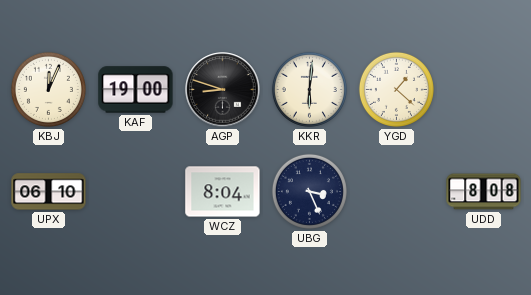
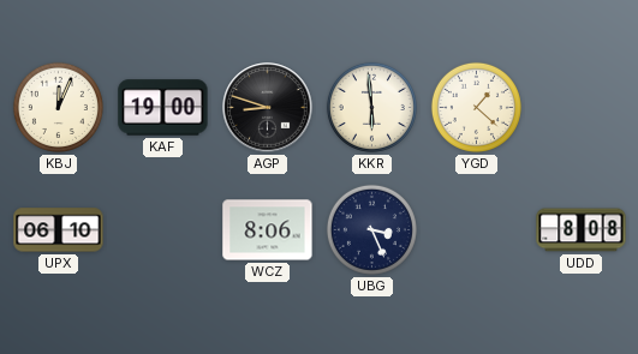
KKR: 6:01 -> 5:59
WCZ: 8:04 -> 8:06
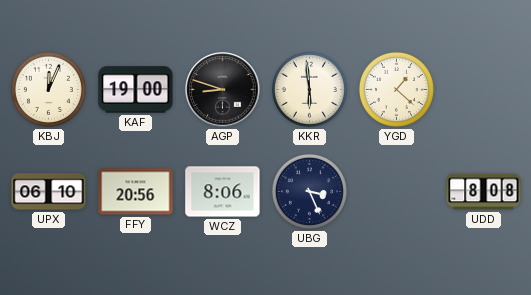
FFY: none -> 20:56
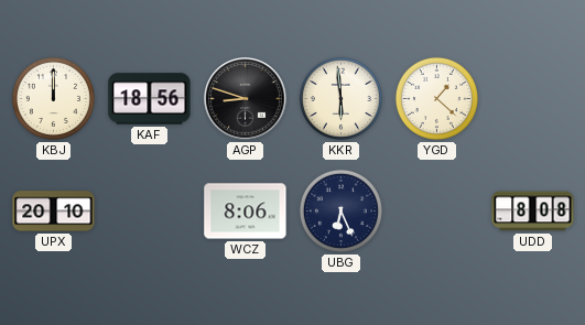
KBJ: 12:04 -> 12:00
KAF: 19:00 -> 18:56
UPX: 06:10 -> 20:10
FFY: 20:56 -> none
UBG: 3:26 -> 6:26
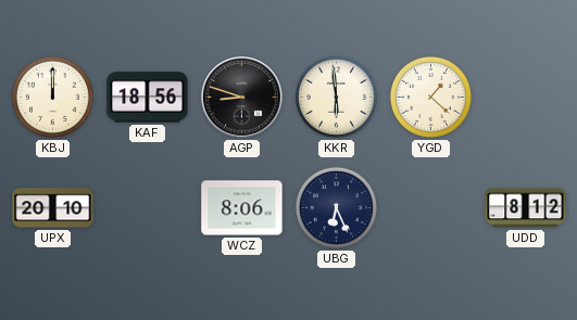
UDD: 8:08 -> 8:12
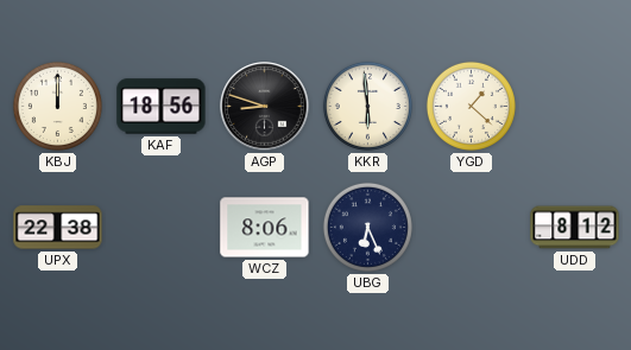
UPX: 20:10 -> 22:38
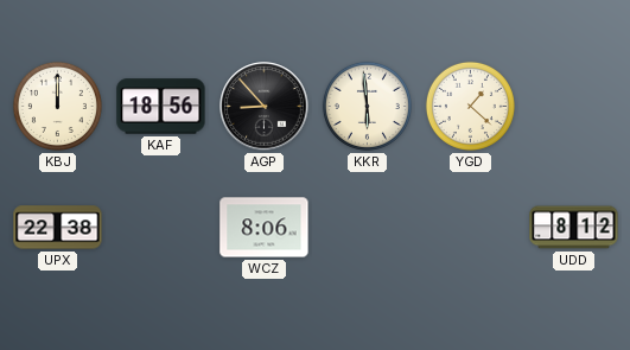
AGP: 8:48 -> 8:53
UBG: 6:26 -> none
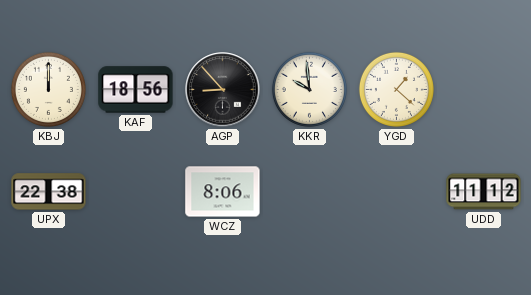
KKR: 5:59 -> 9:59
UDD: 8:12 -> 11:12
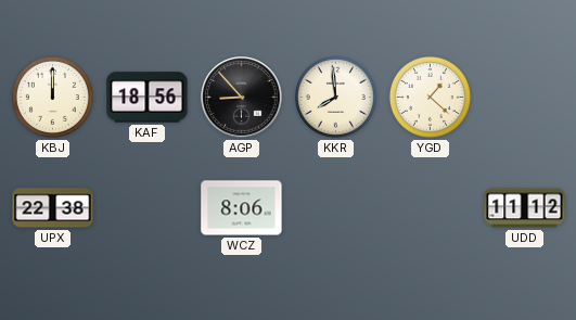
KKR: 9:59 -> 7:59
